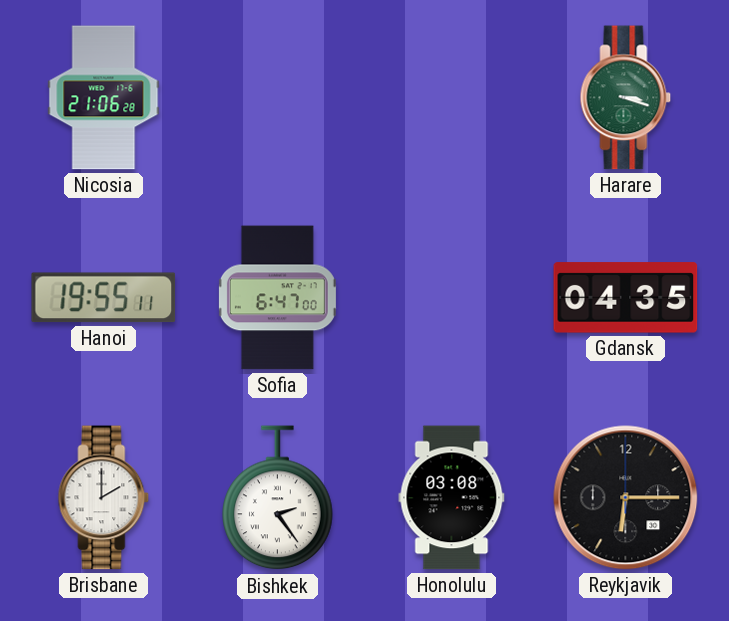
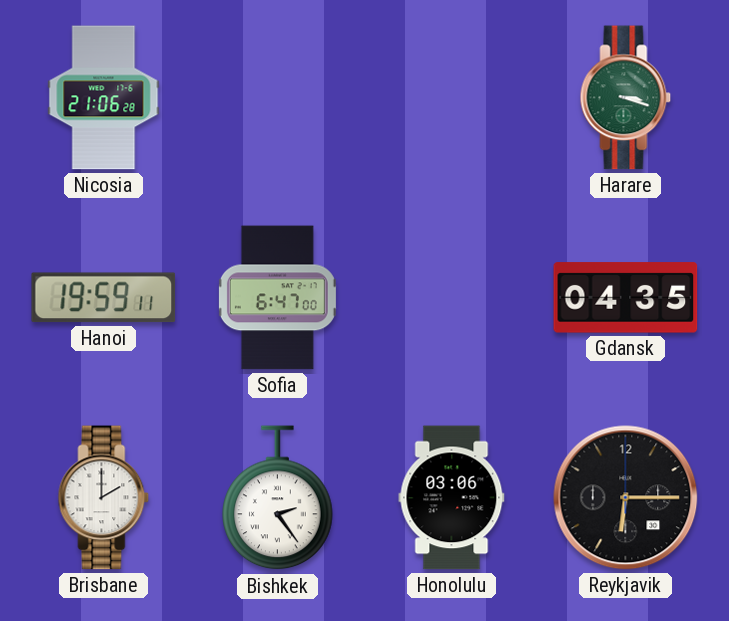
Hanoi: 19:55 -> 19:59
Honolulu: 03:08 -> 03:06
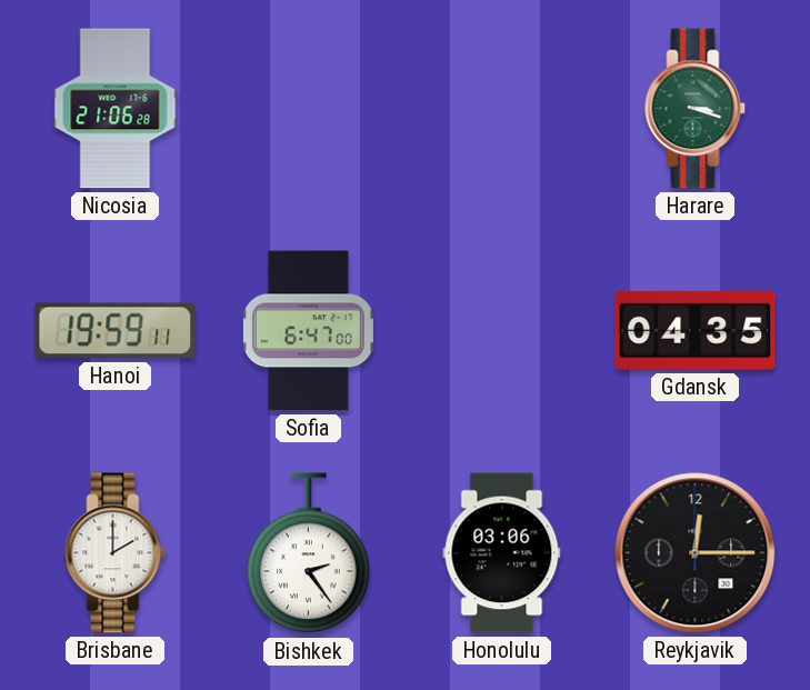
Reykjavik: 6:15 -> 12:15
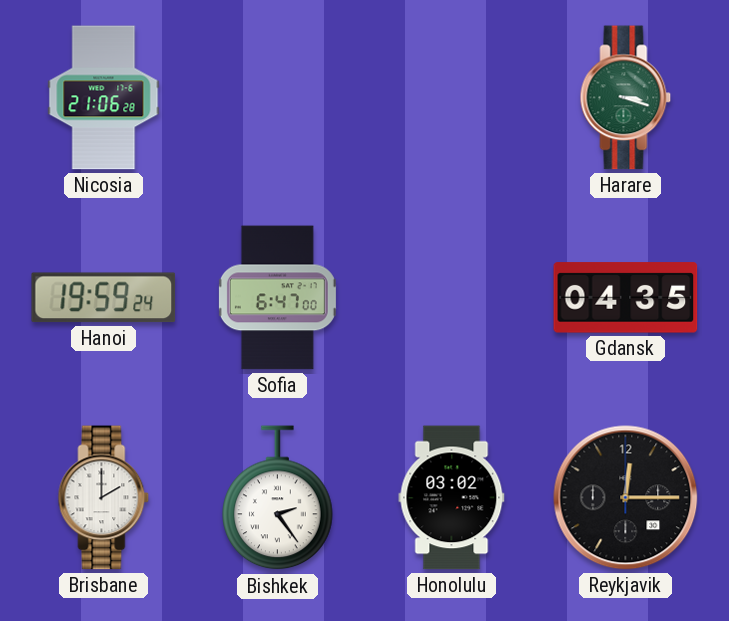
Hanoi: 19:59:11 -> 19:59:24
Honolulu: 03:06 -> 03:02
